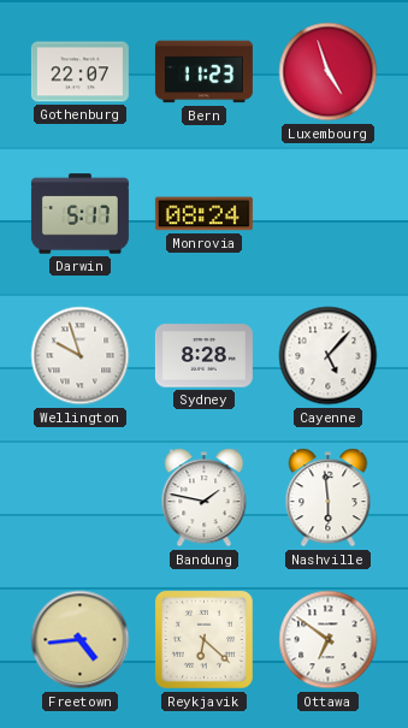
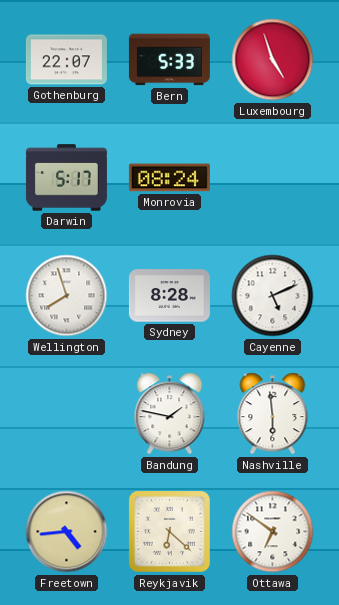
Bern: 11:23 -> 5:33
Wellington: 9:57 -> 7:57
Cayenne: 5:07 -> 5:11
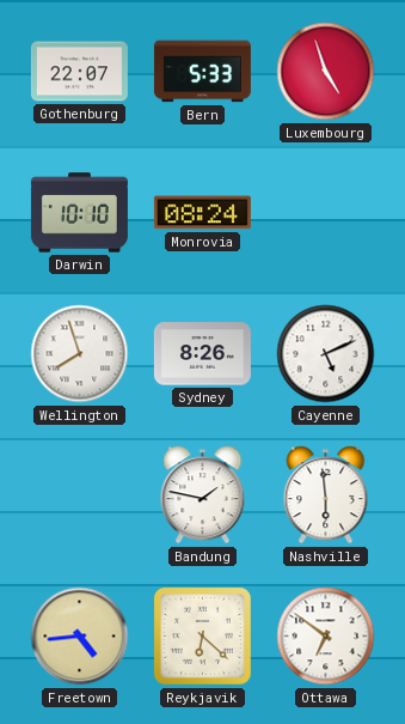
Darwin: 5:17 -> 10:10
Sydney: 8:28 -> 8:26
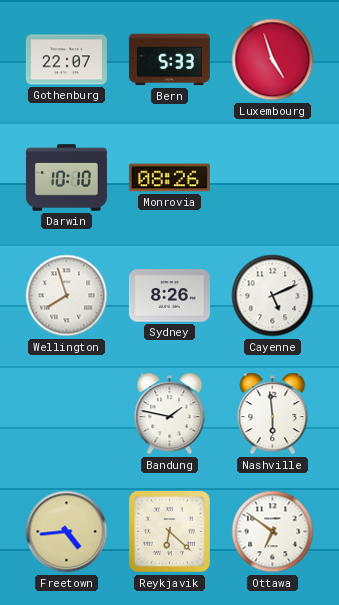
Monrovia: 08:24 -> 08:26
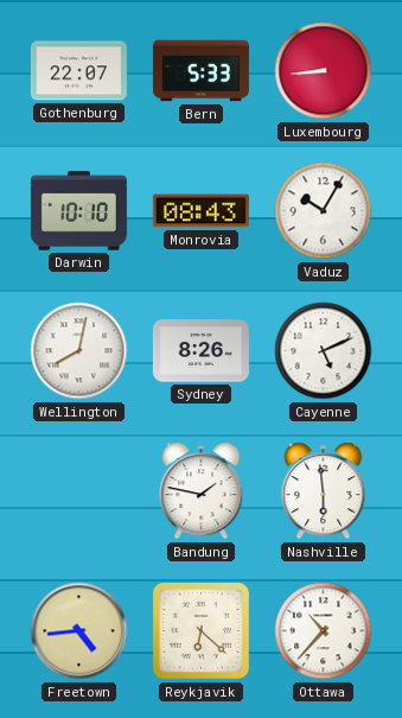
Luxembourg: 4:57 -> 8:44
Monrovia: 08:26 -> 08:43
Vaduz: none -> 10:05
Wellington: 7:57 -> 8:02
Ottawa: 6:51 -> 10:37
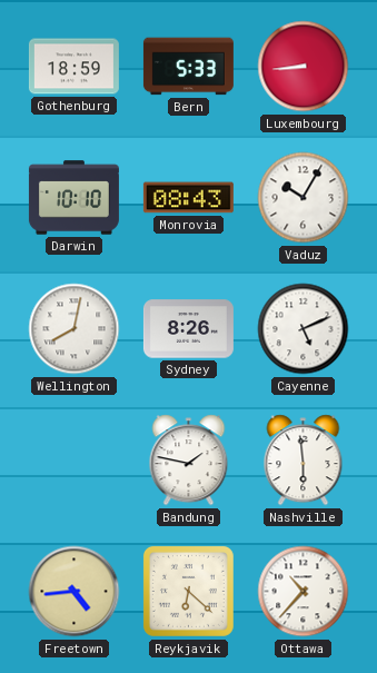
Gothenburg: 22:07 -> 18:59
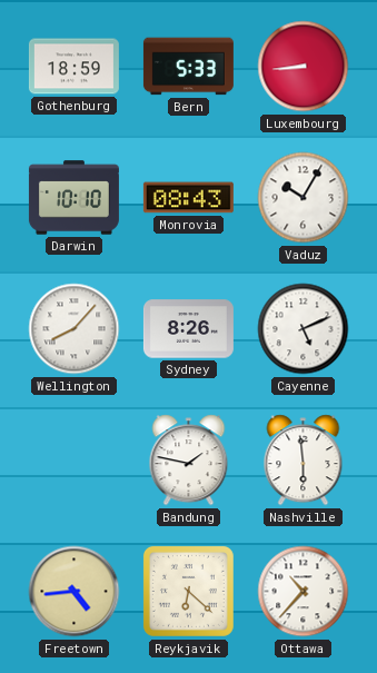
Wellington: 8:02 -> 8:07
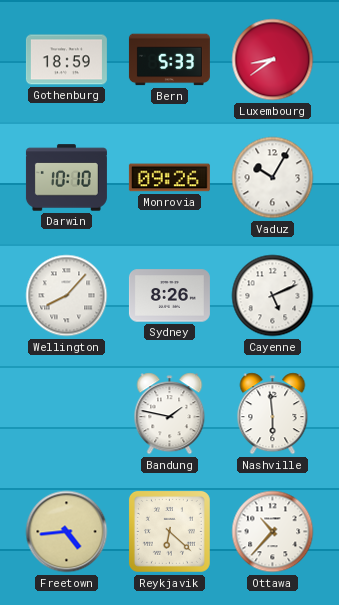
Luxembourg: 8:44 -> 8:39
Monrovia: 08:43 -> 09:26
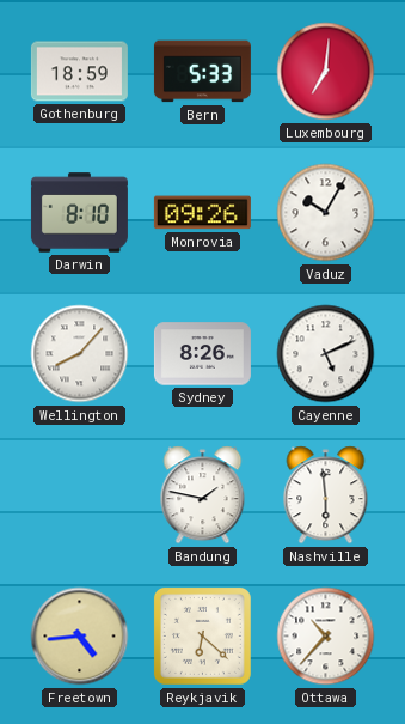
Luxembourg: 8:39 -> 7:01
Darwin: 10:10 -> 8:10
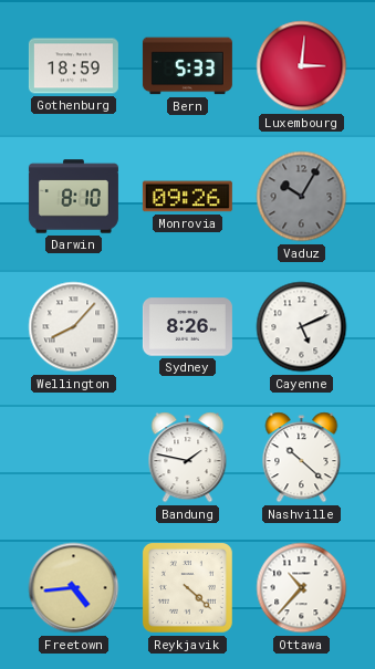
Luxembourg: 7:01 -> 3:01
Vaduz dial: white -> grey
Nashville: 5:59 -> 10:22
Reykjavik: 6:22 -> 4:22
